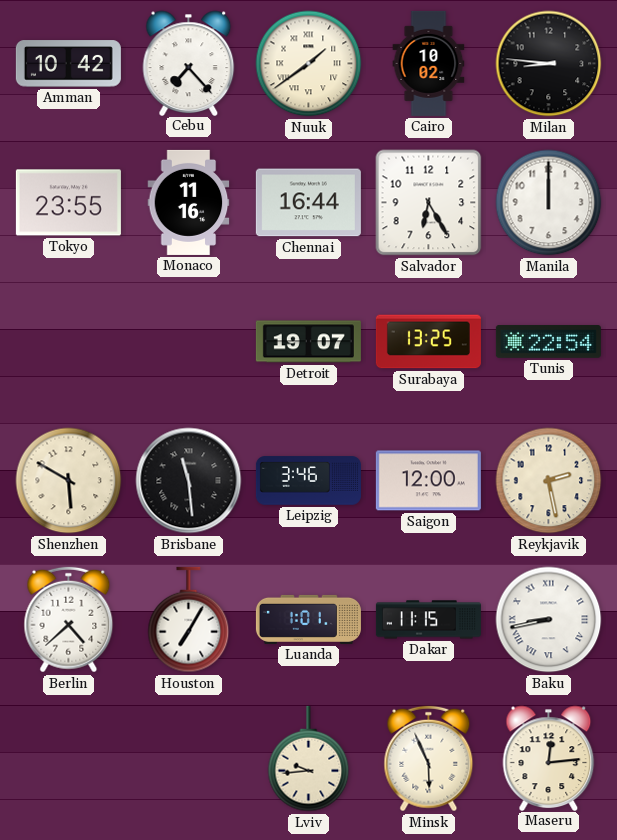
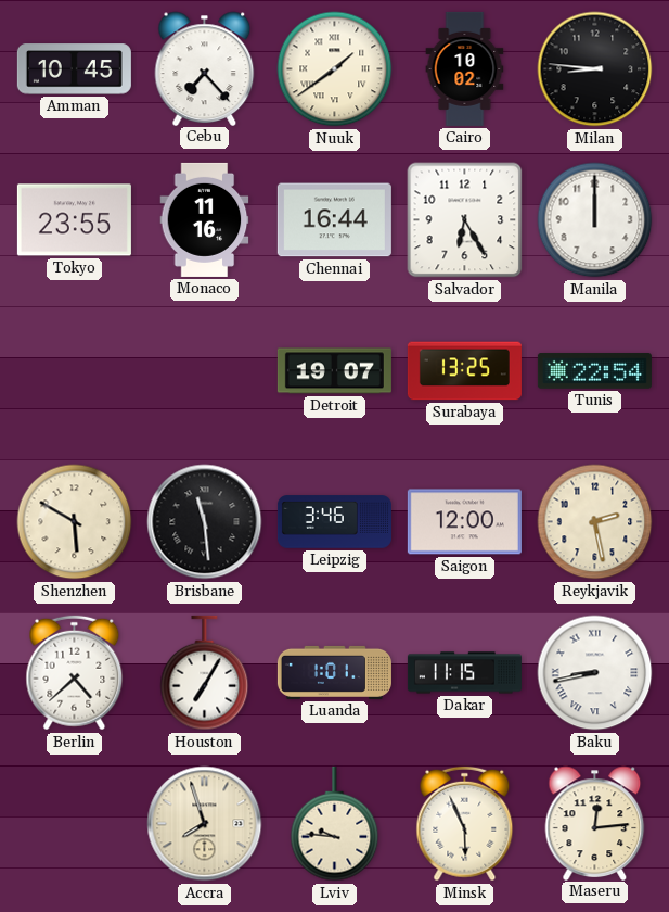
Amman: 10:42 -> 10:45
Accra: none -> 7:57
Lviv: 9:44 -> 9:46
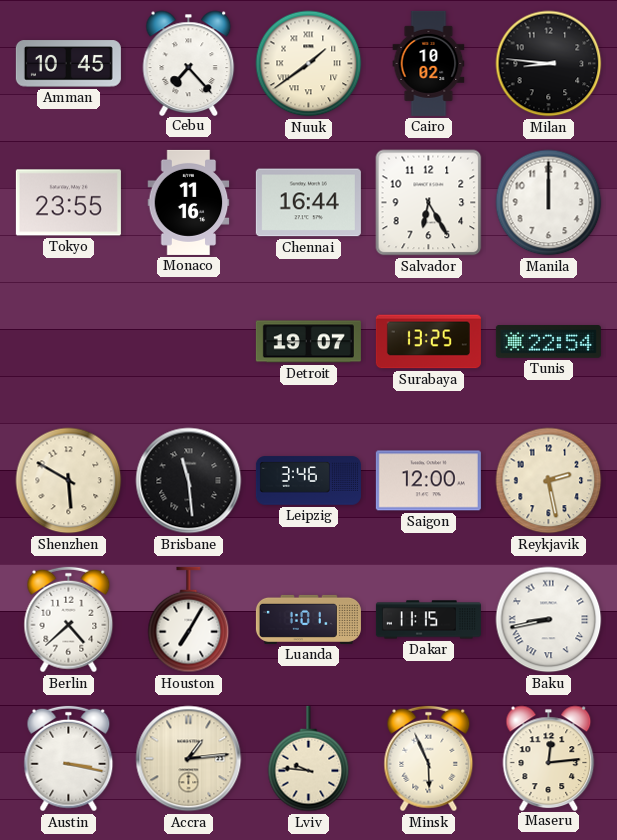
Austin: none -> 3:17
Accra: 7:57 -> 1:14
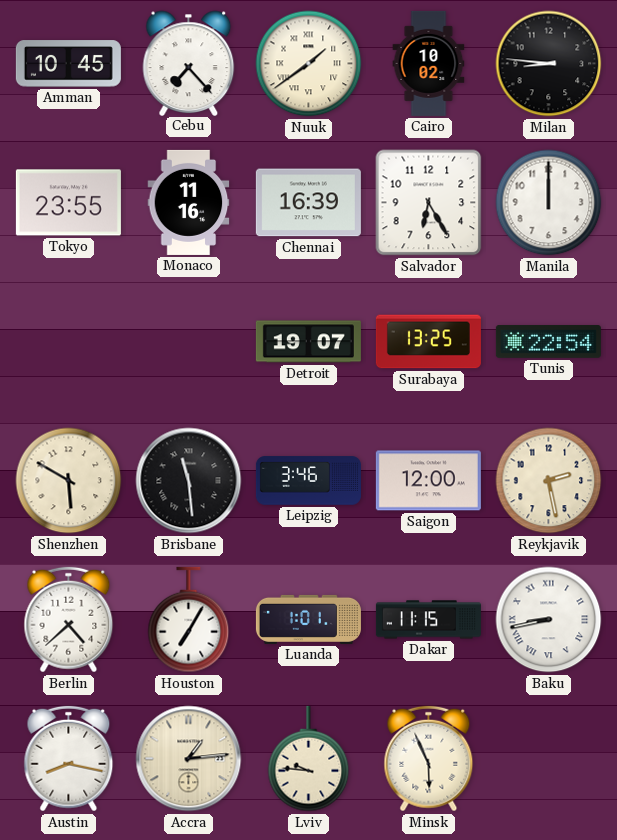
Chennai: 16:44 -> 16:39
Austin: 3:17 -> 8:17
Maseru: 12:14 -> none
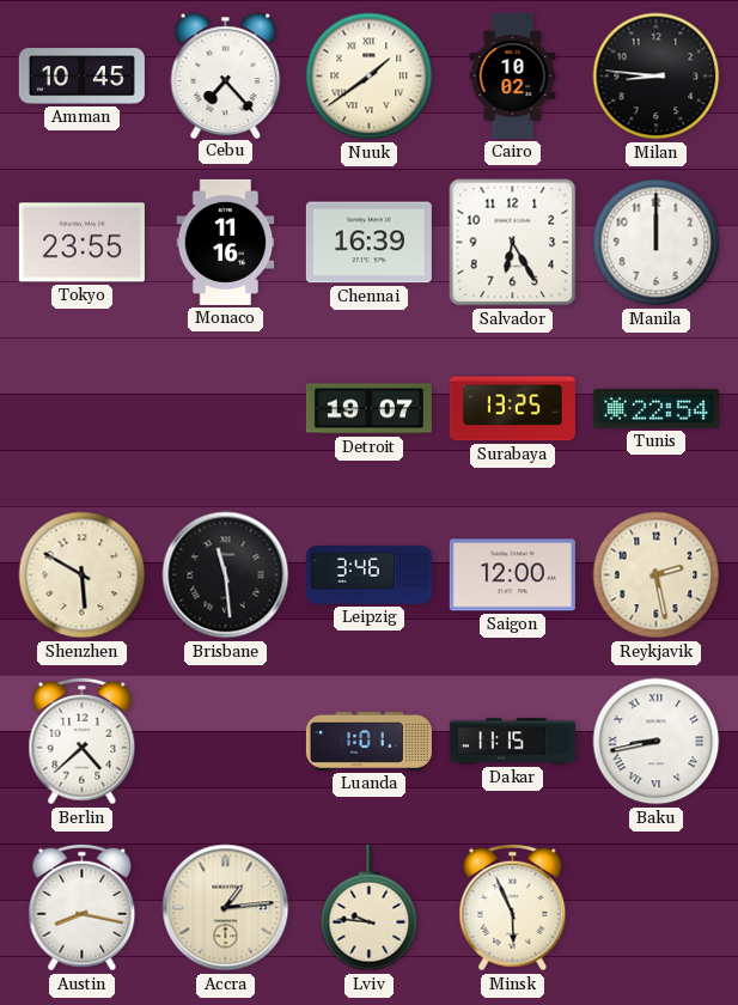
Houston: 7:05 -> none
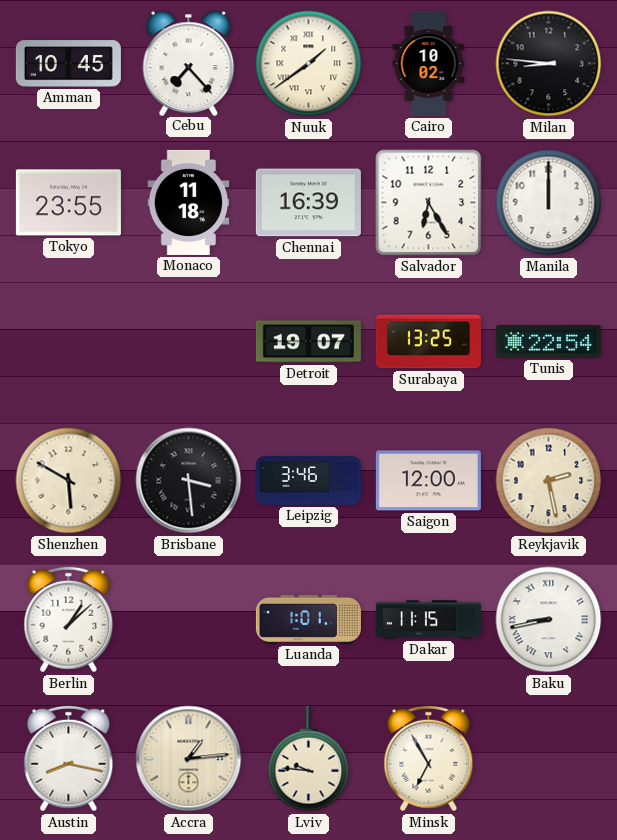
Monaco: 11:16 -> 11:18
Brisbane: 11:29 -> 3:29
Berlin: 4:38 -> 1:08
Minsk: 5:56 -> 6:55
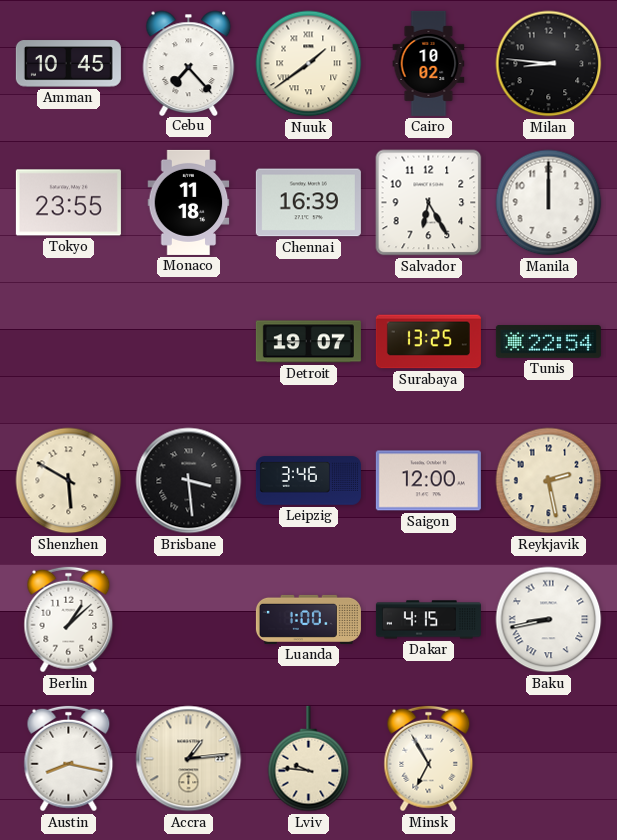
Luanda: 1:01 -> 1:00
Dakar: 11:15 -> 4:15
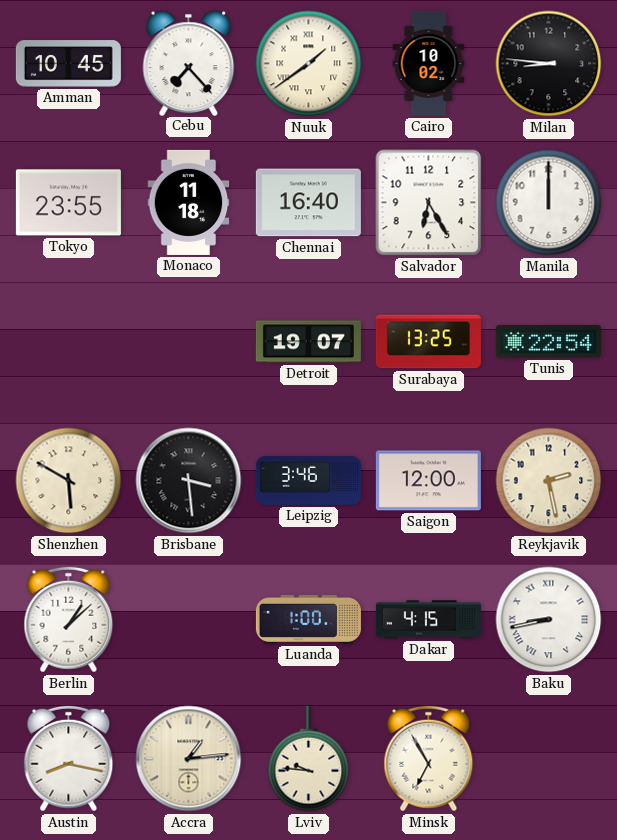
Chennai: 16:39 -> 16:40
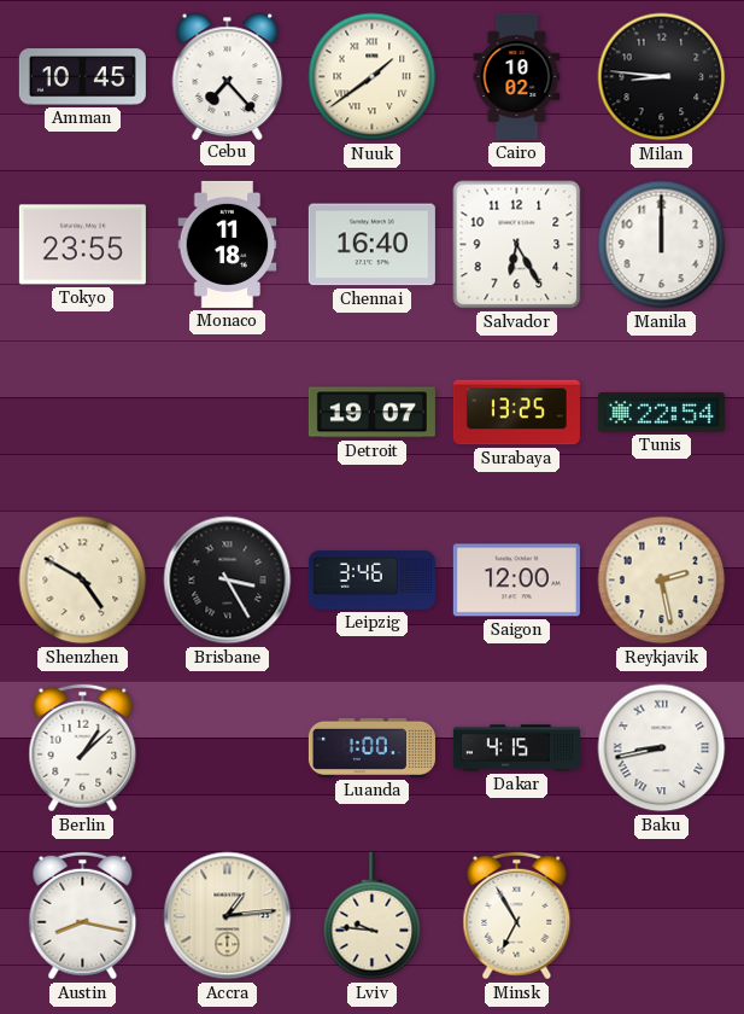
Shenzhen: 5:50 -> 4:50
Brisbane: 3:29 -> 3:25
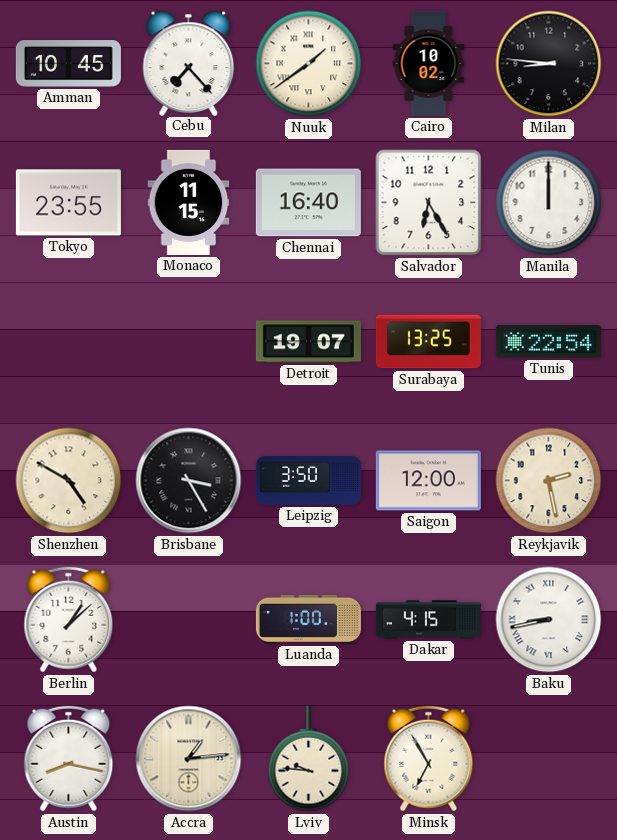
Monaco: 11:18 -> 11:15
Leipzig: 3:46 -> 3:50
